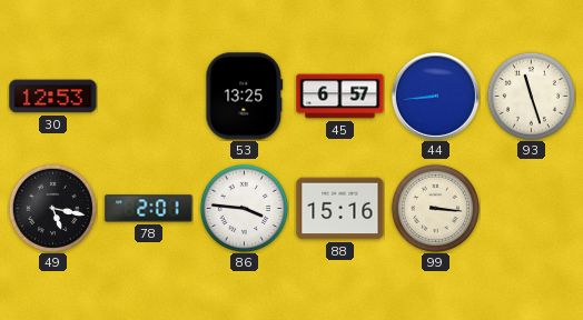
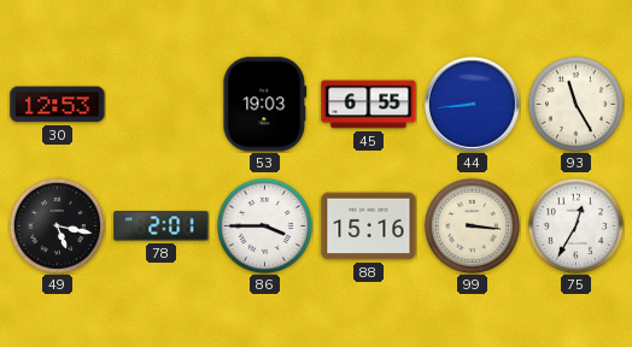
53: 13:25 -> 19:03
45: 6:57 -> 6:55
93: 11:27 -> 11:25
86: 3:46 -> 3:45
75: none -> 12:35
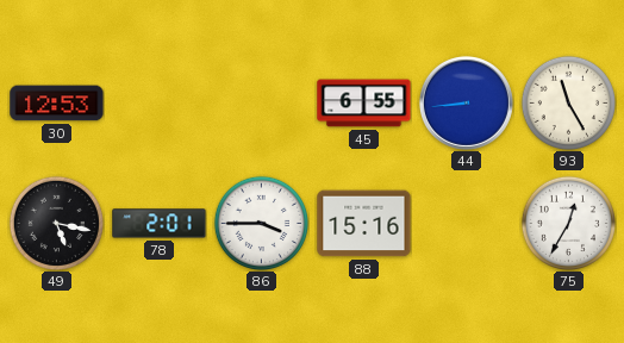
53: 19:03 -> none
99: 3:16 -> none
